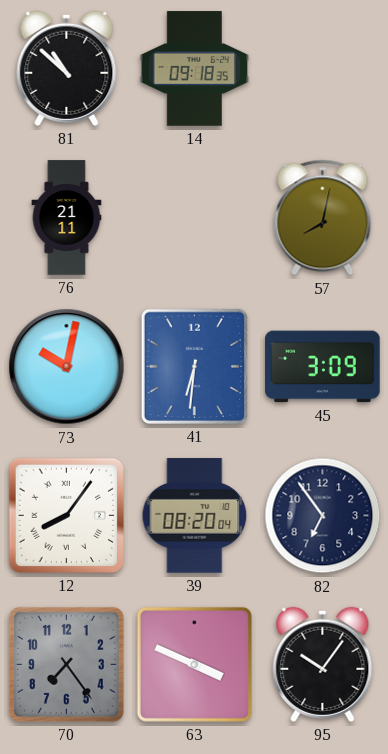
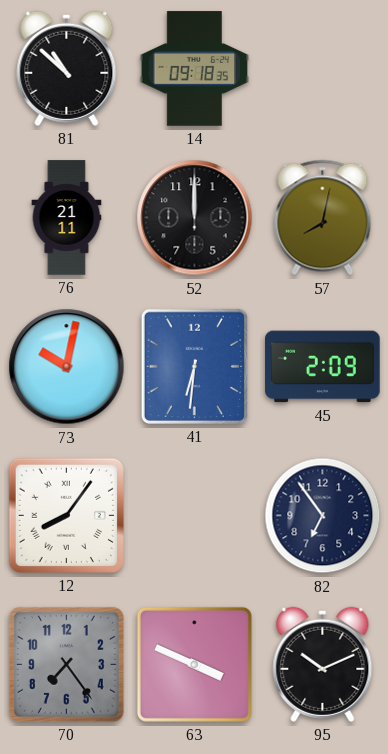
52: none -> 12:00
45: 3:09 -> 2:09
39: 08:20 -> none
95: 10:06 -> 10:11
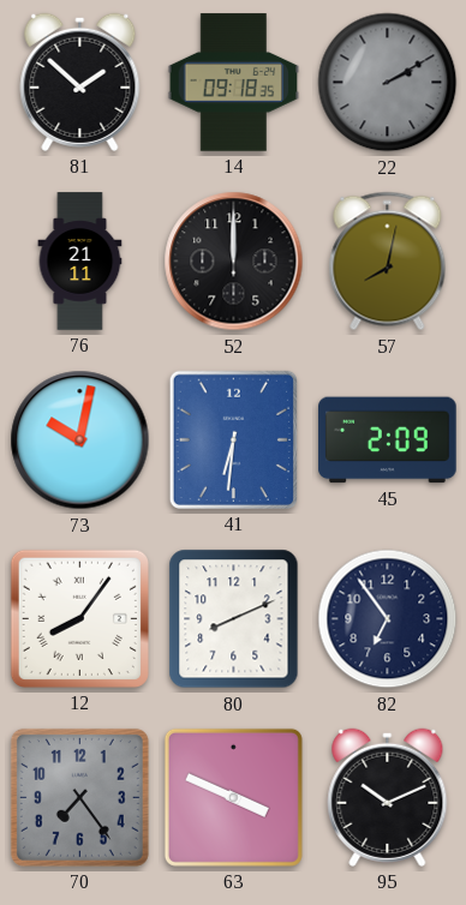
81: 10:52 -> 1:52
22: none -> 2:10
80: none -> 8:11
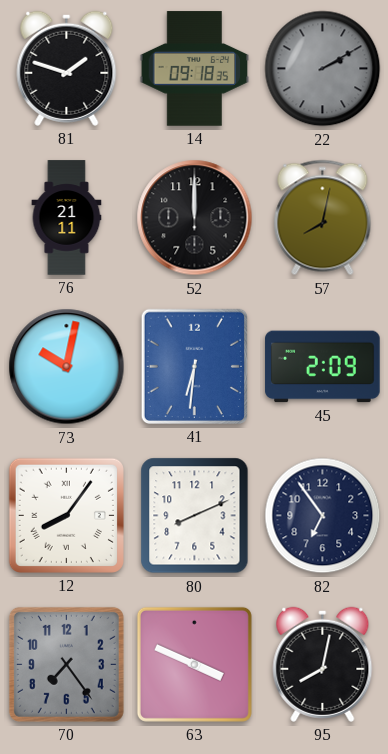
81: 1:52 -> 1:48
95: 10:11 -> 8:02
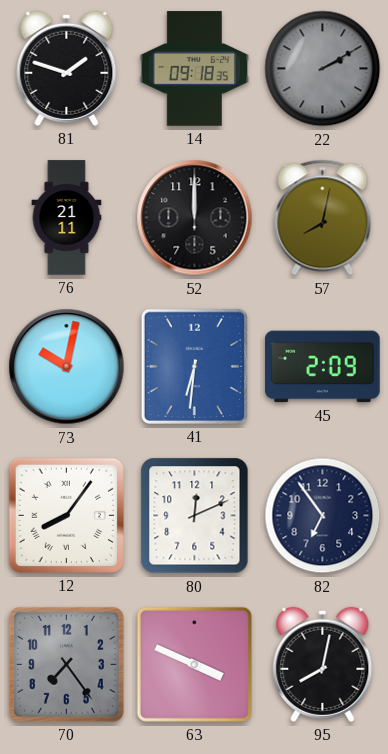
80: 8:11 -> 12:11
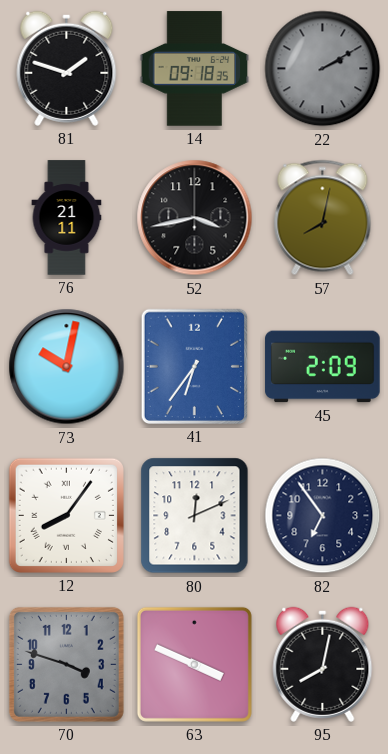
52: 12:00 -> 3:43
41: 6:31 -> 6:36
70: 7:24 -> 3:48
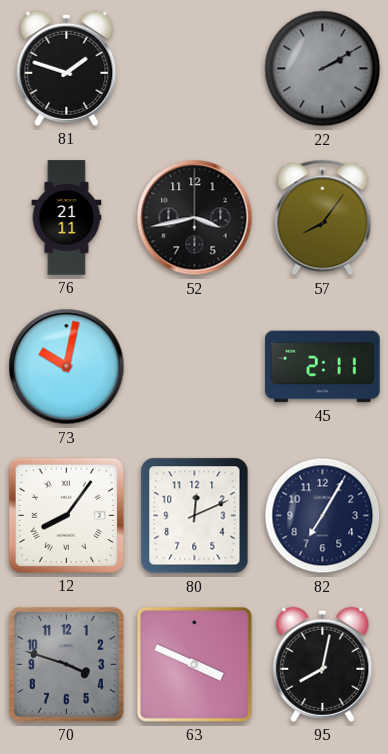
14: 09:18 -> none
57: 8:02 -> 8:06
41: 6:36 -> none
45: 2:09 -> 2:11
82: 6:54 -> 7:05
